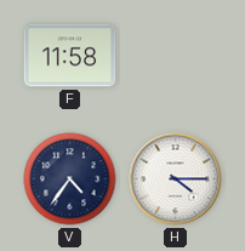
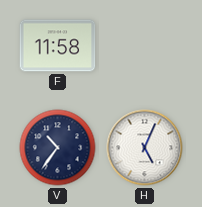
V: 4:36 -> 10:36
H: 4:15 -> 5:04
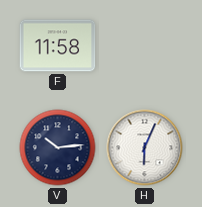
V: 10:36 -> 10:14
H: 5:04 -> 6:04
